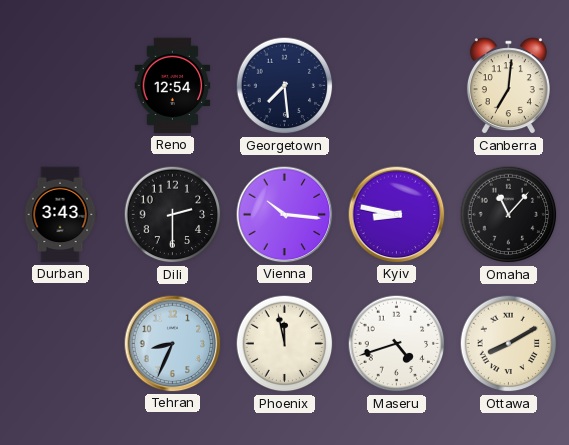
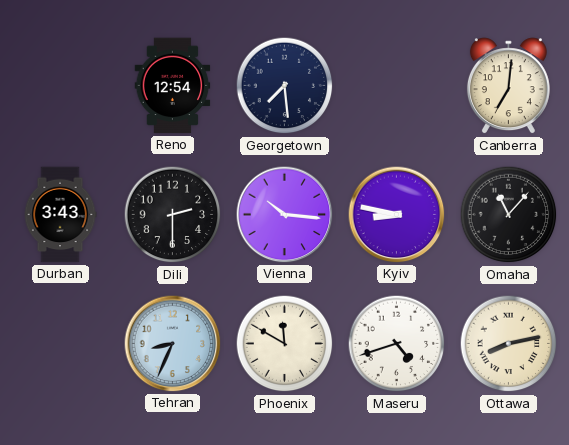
Phoenix: 11:58 -> 11:50
Ottawa: 8:10 -> 8:13
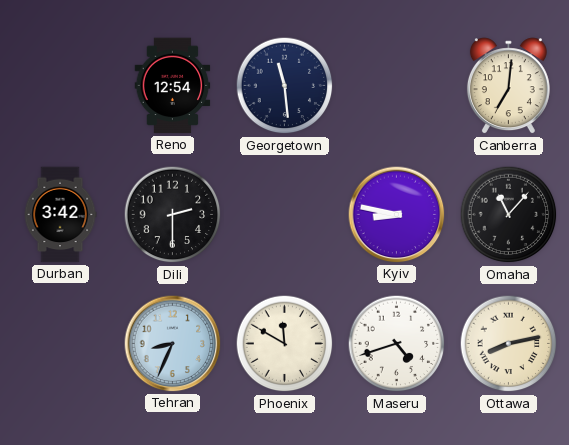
Georgetown: 7:29 -> 11:29
Durban: 3:43 -> 3:42
Vienna: 10:16 -> none
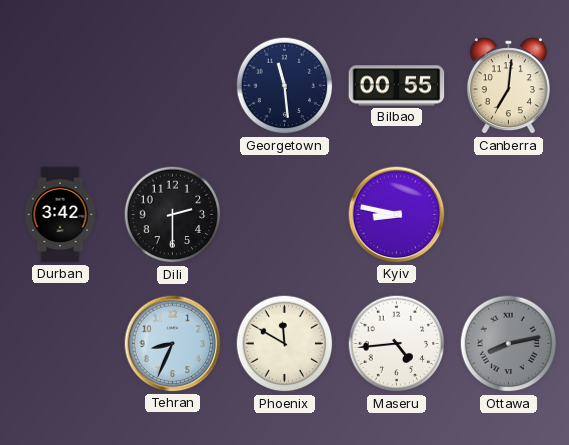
Reno: 12:54 -> none
Bilbao: none -> 00:55
Omaha: 11:07 -> none
Maseru: 4:42 -> 4:44
Ottawa dial: cream -> grey
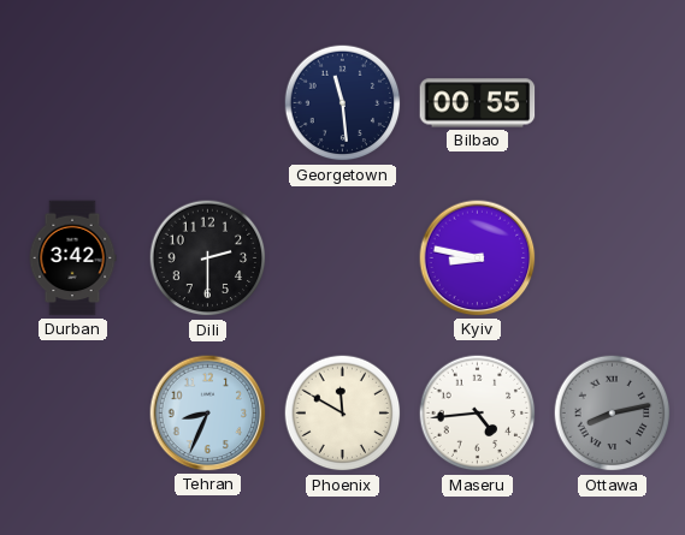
Canberra: 7:01 -> none
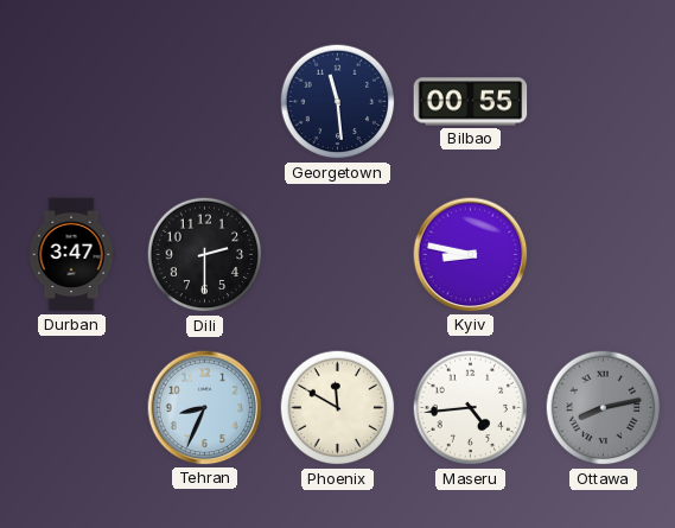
Durban: 3:42 -> 3:47
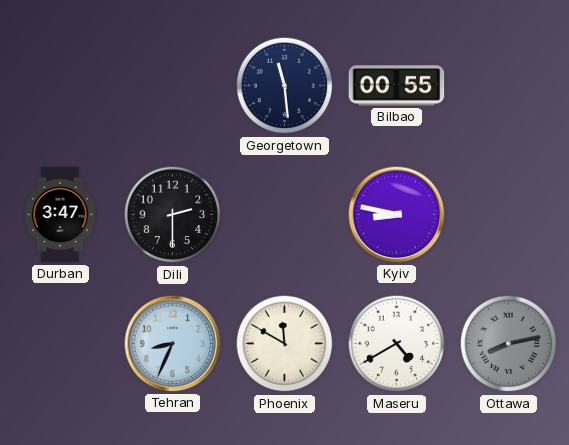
Maseru: 4:44 -> 4:40
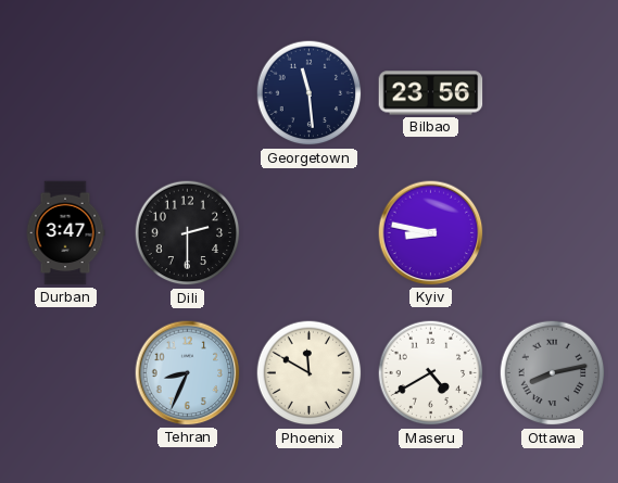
Bilbao: 00:55 -> 23:56
